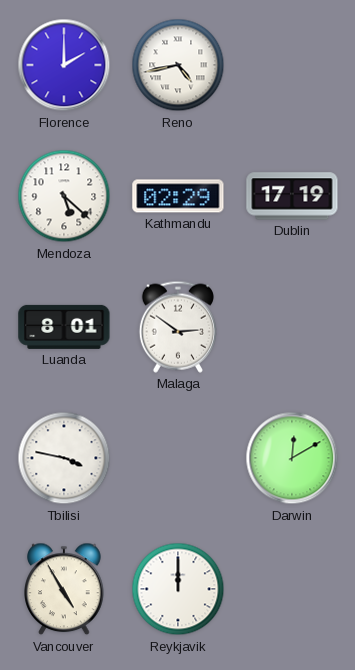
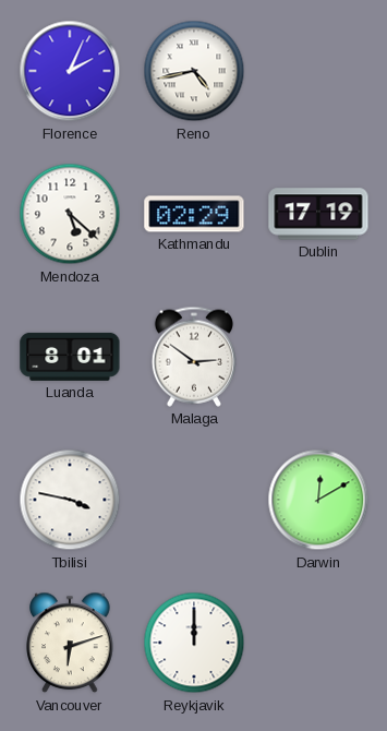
Florence: 2:00 -> 2:04
Vancouver: 4:55 -> 6:12
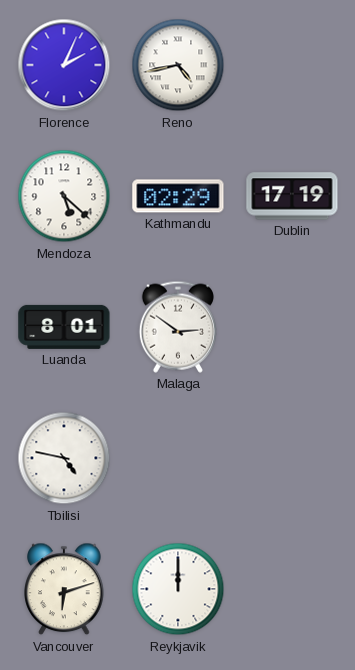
Tbilisi: 3:47 -> 4:47
Darwin: 12:10 -> none
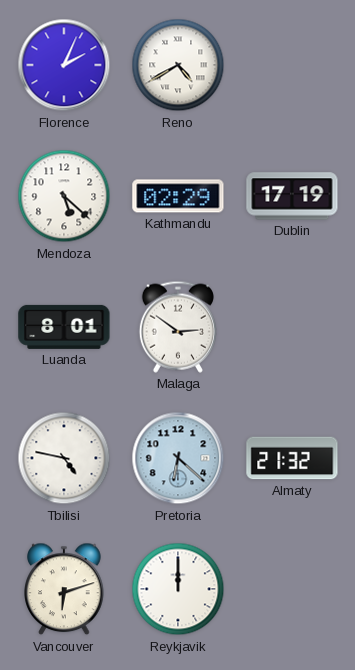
Reno: 4:43 -> 4:40
Pretoria: none -> 6:22
Almaty: none -> 21:32
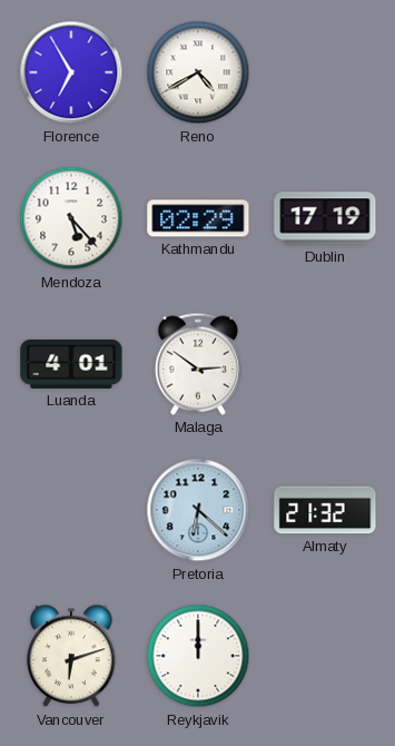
Florence: 2:04 -> 6:55
Mendoza: 5:22 -> 5:23
Luanda: 8:01 -> 4:01
Tbilisi: 4:47 -> none
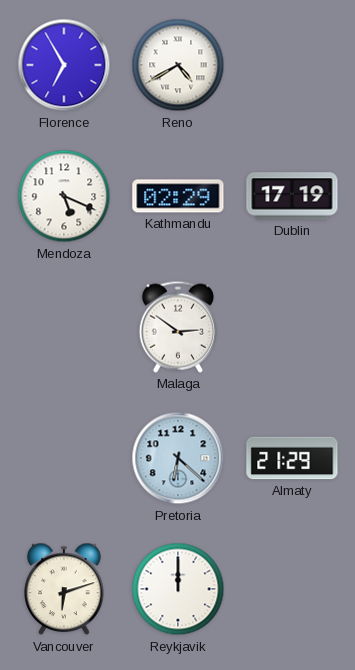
Mendoza: 5:23 -> 5:19
Luanda: 4:01 -> none
Almaty: 21:32 -> 21:29
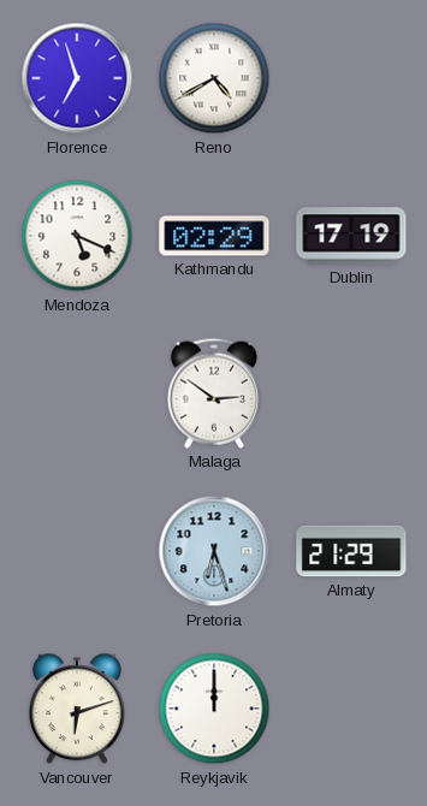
Florence: 6:55 -> 6:57
Pretoria: 6:22 -> 6:27
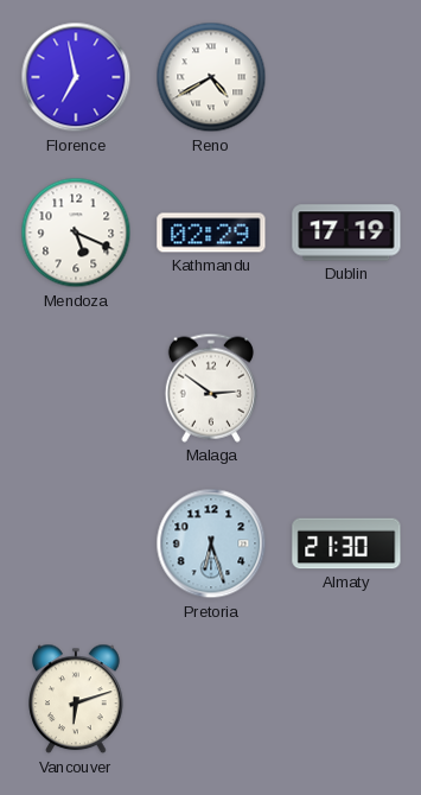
Florence: 6:57 -> 6:58
Almaty: 21:29 -> 21:30
Reykjavik: 12:00 -> none
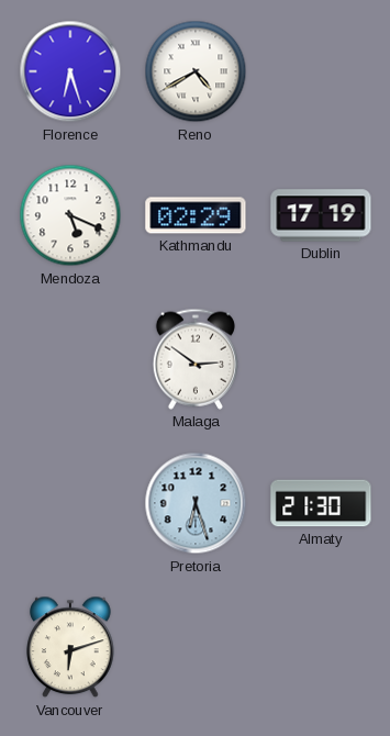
Florence: 6:58 -> 6:27
